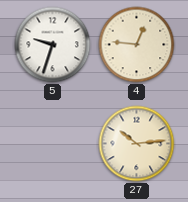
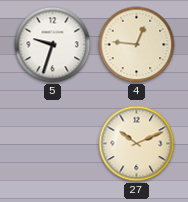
27: 10:14 -> 10:11
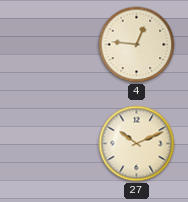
5: 9:33 -> none
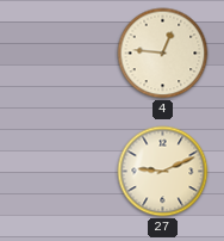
27: 10:11 -> 9:11
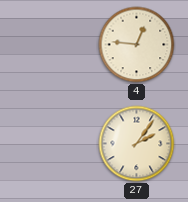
27: 9:11 -> 2:06
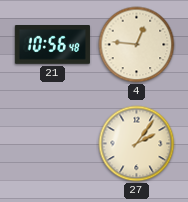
21: none -> 10:56
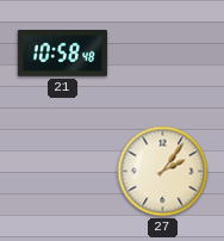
21: 10:56 -> 10:58
4: 12:46 -> none
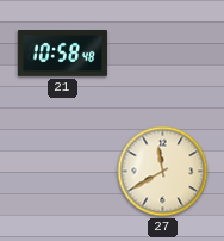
27: 2:06 -> 11:40
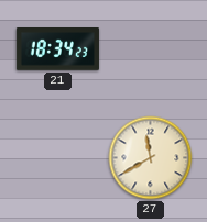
21: 10:58 -> 18:34
